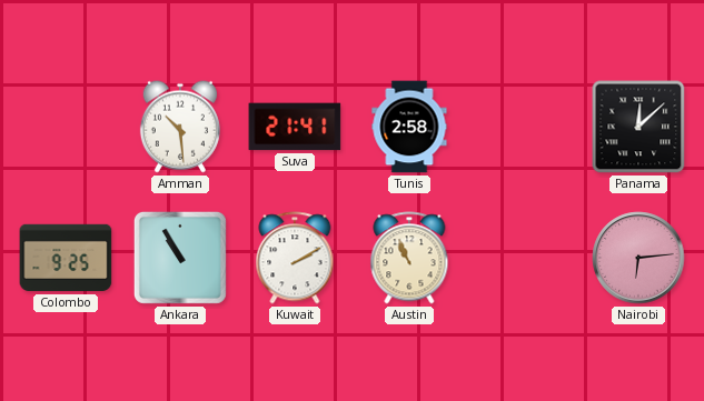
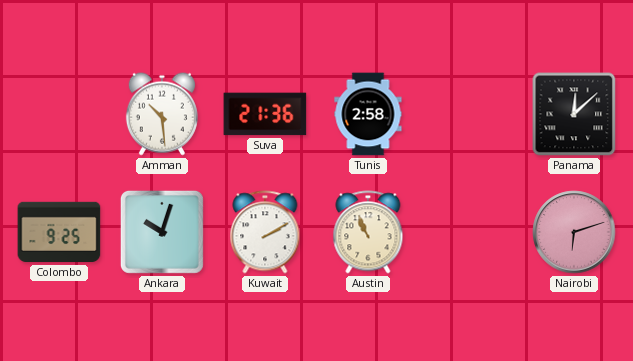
Suva: 21:41 -> 21:36
Ankara: 10:55 -> 10:03
Nairobi: 6:14 -> 6:12
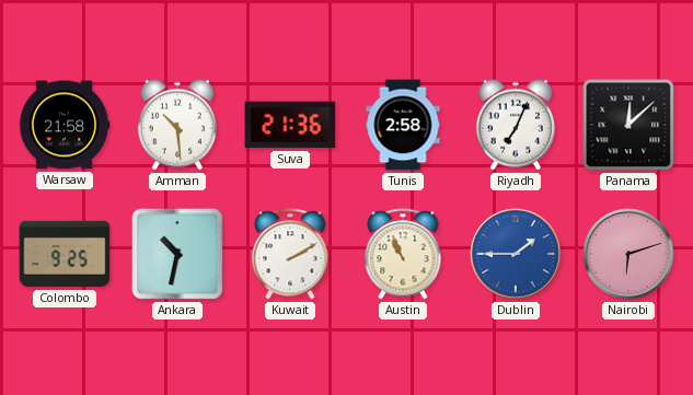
Warsaw: none -> 21:58
Riyadh: none -> 7:04
Ankara: 10:03 -> 10:32
Dublin: none -> 1:45
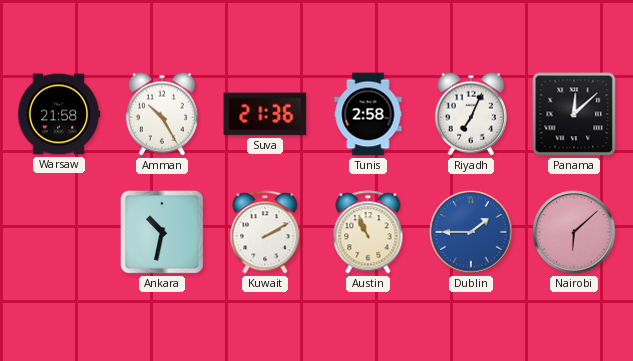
Amman: 10:29 -> 10:25
Colombo: 9:25 -> none
Nairobi: 6:12 -> 6:08
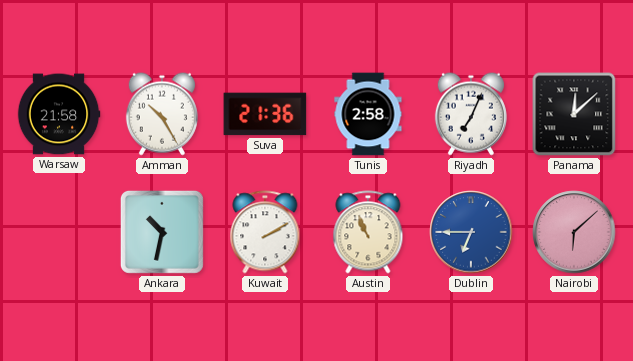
Dublin: 1:45 -> 6:45
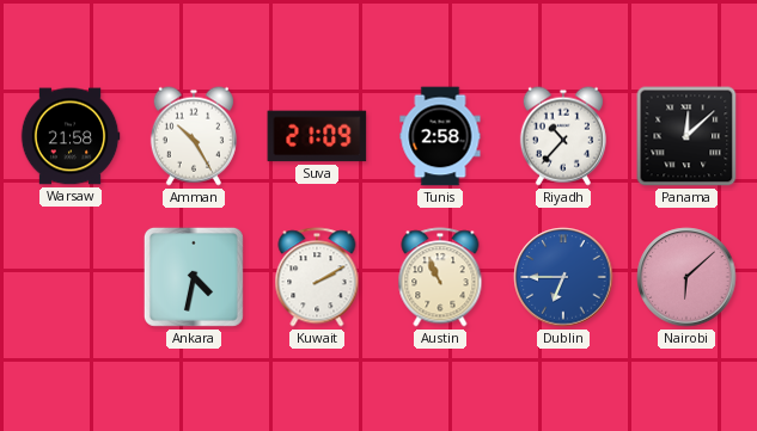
Suva: 21:36 -> 21:09
Riyadh: 7:04 -> 10:37
Ankara: 10:32 -> 4:32
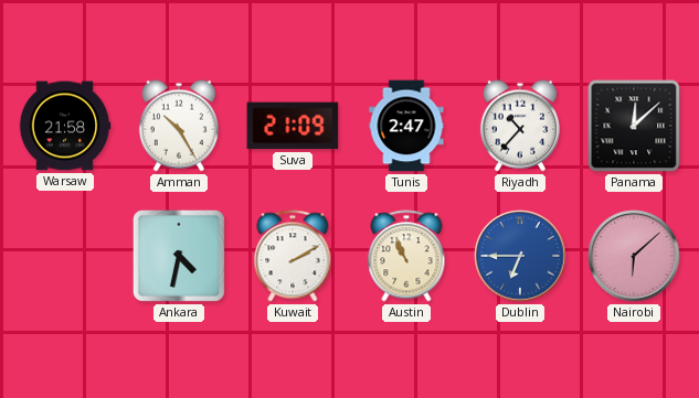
Tunis: 2:58 -> 2:47
